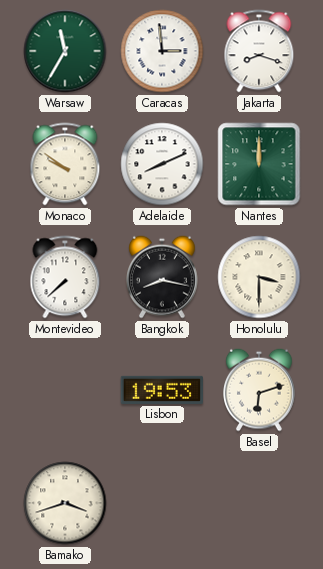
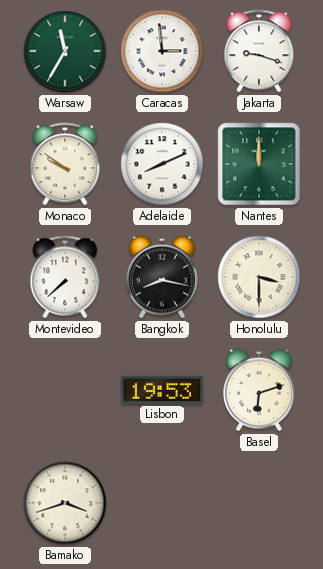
Jakarta: 8:18 -> 9:18
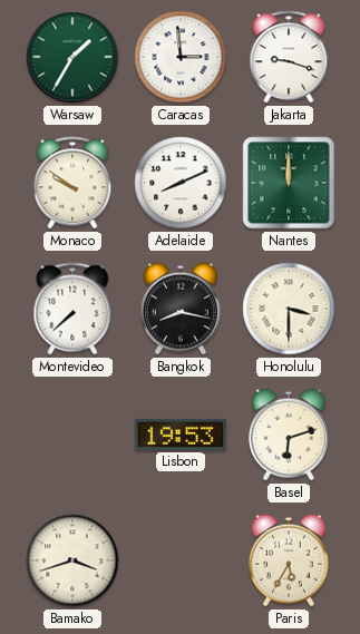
Warsaw: 11:35 -> 1:35
Paris: none -> 5:35
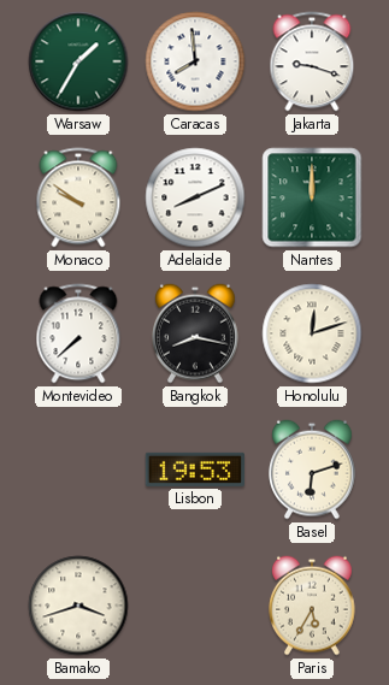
Caracas: 2:59 -> 7:59
Honolulu: 3:30 -> 12:12
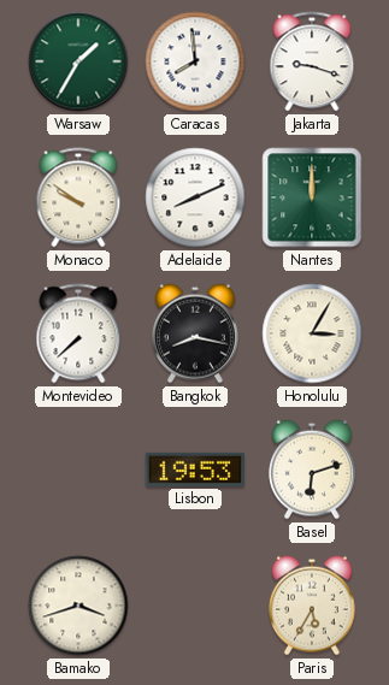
Honolulu: 12:12 -> 3:05
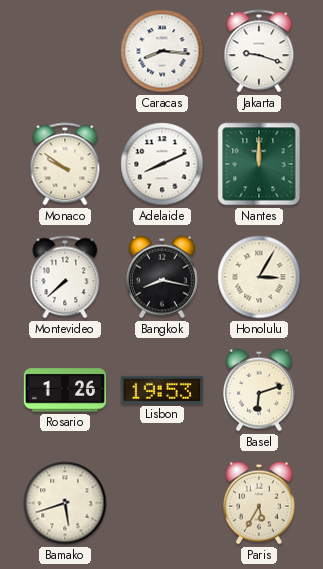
Warsaw: 1:35 -> none
Caracas: 7:59 -> 8:16
Rosario: none -> 1:26
Bamako: 3:42 -> 5:42
